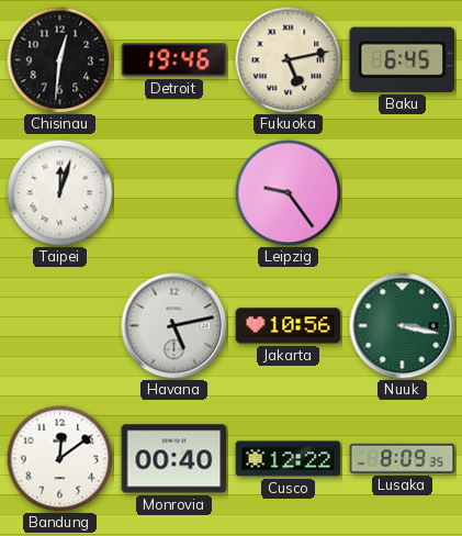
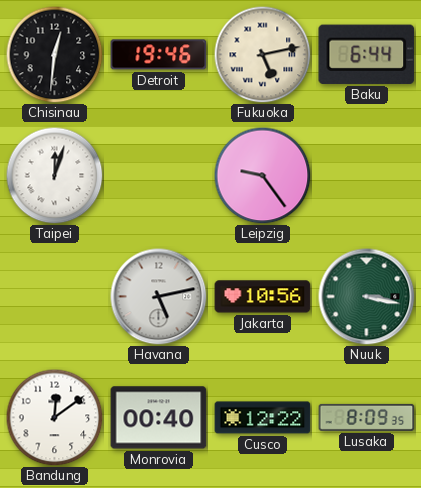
Baku: 6:45 -> 6:44
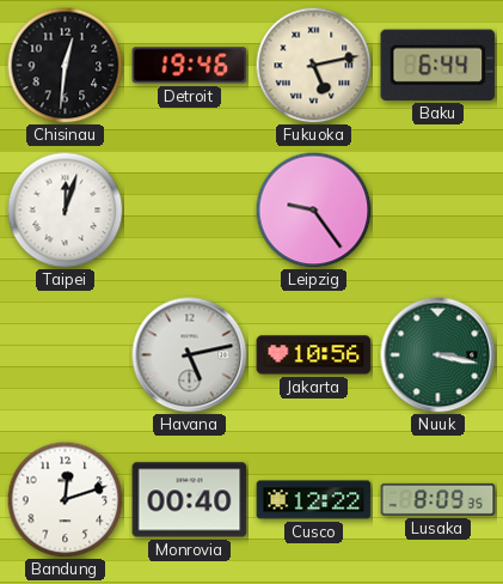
Bandung: 12:09 -> 12:12
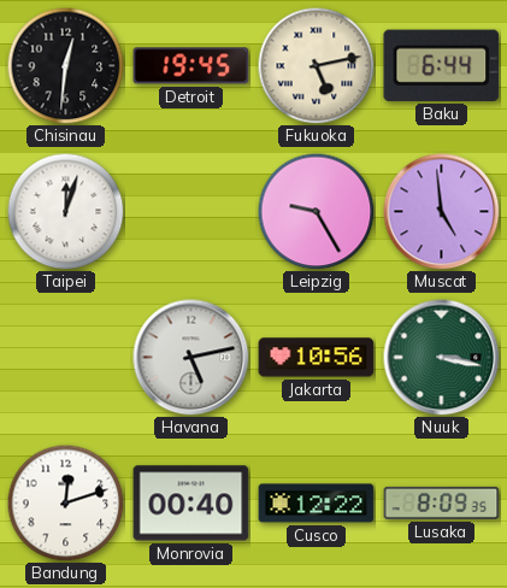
Detroit: 19:46 -> 19:45
Leipzig: 9:24 -> 9:25
Muscat: none -> 4:59
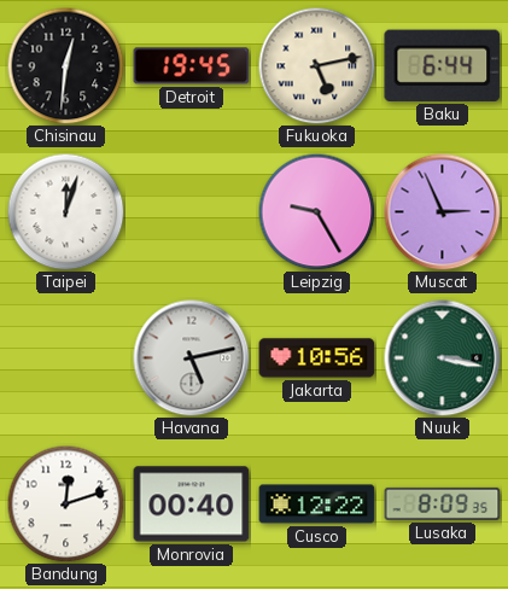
Muscat: 4:59 -> 2:56
